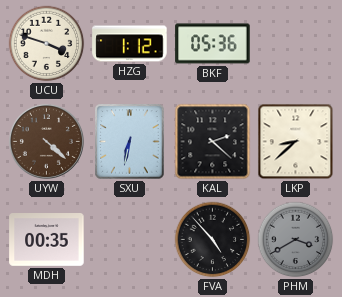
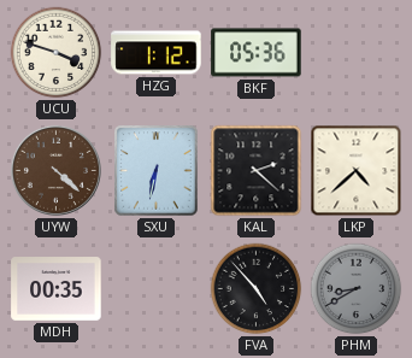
LKP: 8:38 -> 4:38
PHM: 3:40 -> 8:40
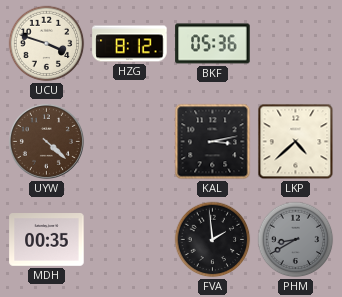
HZG: 1:12 -> 8:12
SXU: 6:32 -> none
KAL: 2:22 -> 3:13
FVA: 4:53 -> 1:59
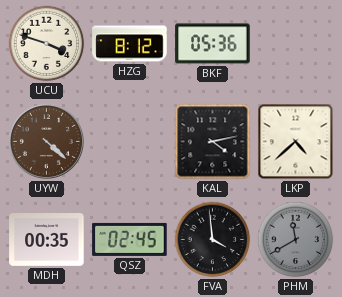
KAL: 3:13 -> 4:13
QSZ: none -> 02:45
FVA: 1:59 -> 3:59
PHM: 8:40 -> 11:40
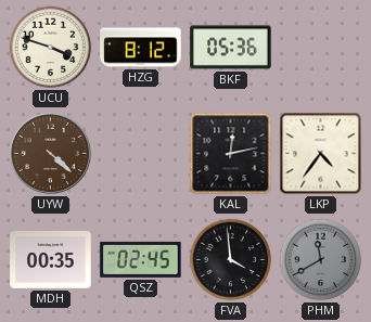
KAL: 4:13 -> 12:13
LKP: 4:38 -> 4:36
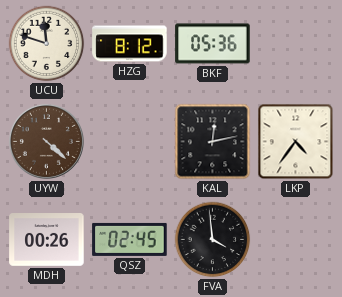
UCU: 3:48 -> 11:48
MDH: 00:35 -> 00:26
PHM: 11:40 -> none
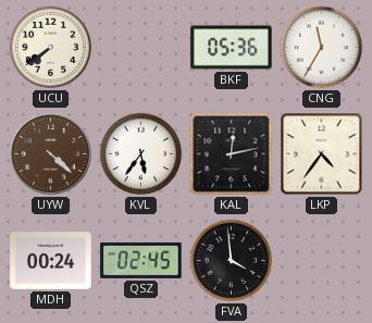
UCU: 11:48 -> 7:39
HZG: 8:12 -> none
CNG: none -> 11:35
KVL: none -> 5:36
MDH: 00:26 -> 00:24
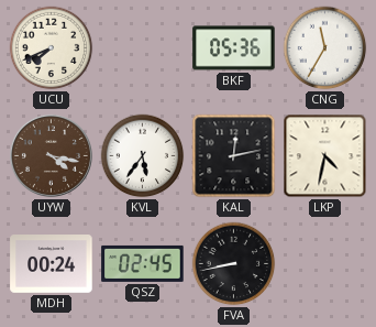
UCU: 7:39 -> 7:41
UYW: 4:22 -> 4:17
LKP: 4:36 -> 4:32
FVA: 3:59 -> 8:43
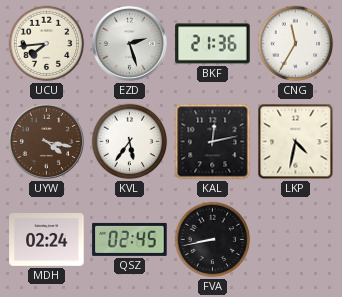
UCU: 7:41 -> 7:44
EZD: none -> 2:27
BKF: 05:36 -> 21:36
MDH: 00:24 -> 02:24
